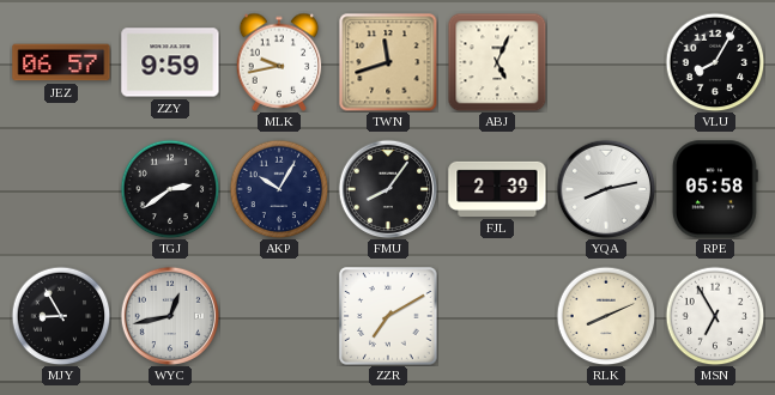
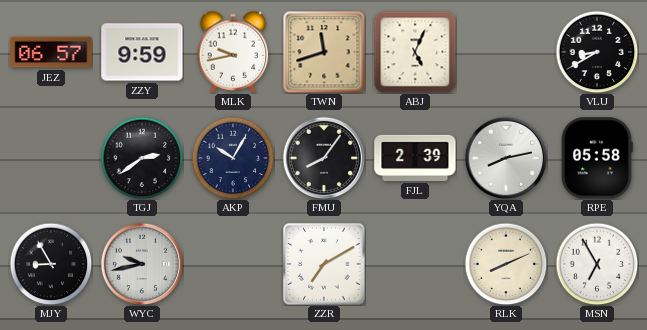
VLU: 8:05 -> 8:40
WYC: 12:43 -> 9:43
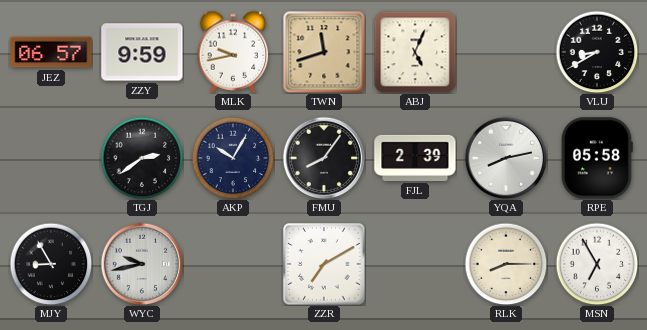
RLK: 8:11 -> 8:15
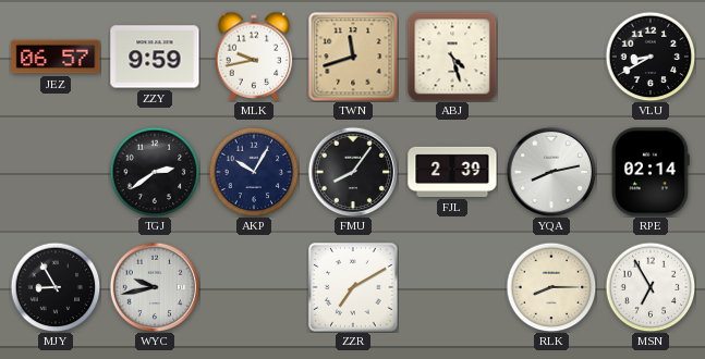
ABJ: 5:04 -> 4:27
RPE: 05:58 -> 02:14
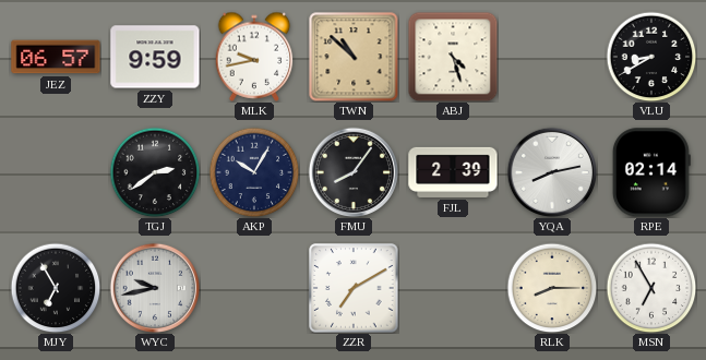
TWN: 11:42 -> 10:52
MJY: 8:55 -> 6:55
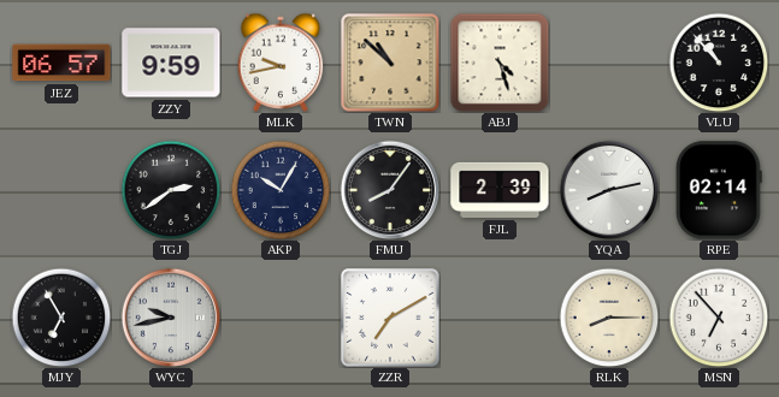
VLU: 8:40 -> 10:53
MSN: 6:55 -> 6:53
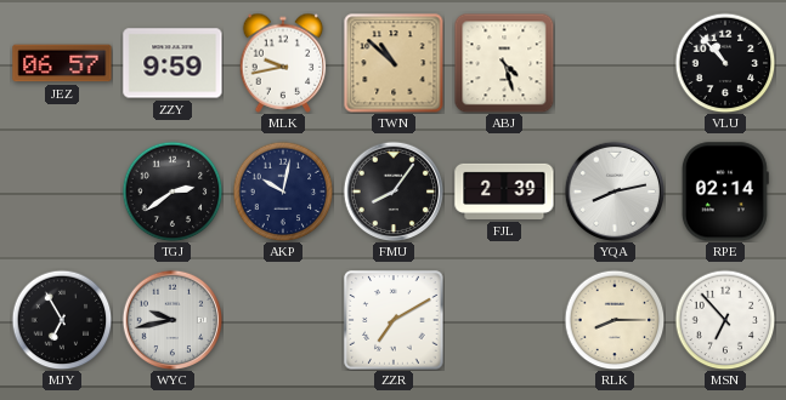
AKP: 10:05 -> 10:02
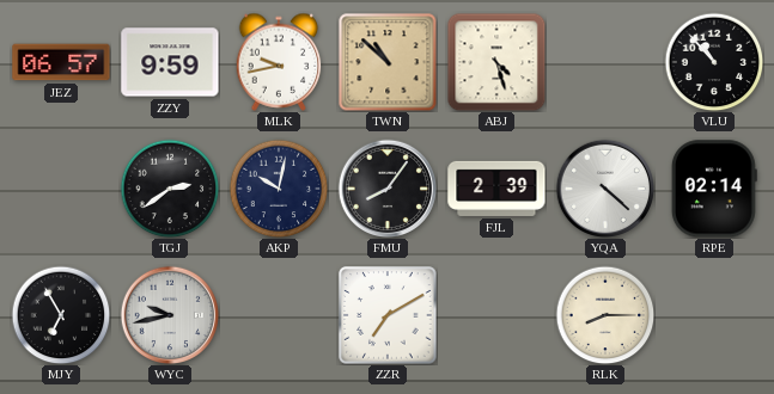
YQA: 8:13 -> 4:22
MSN: 6:53 -> none
